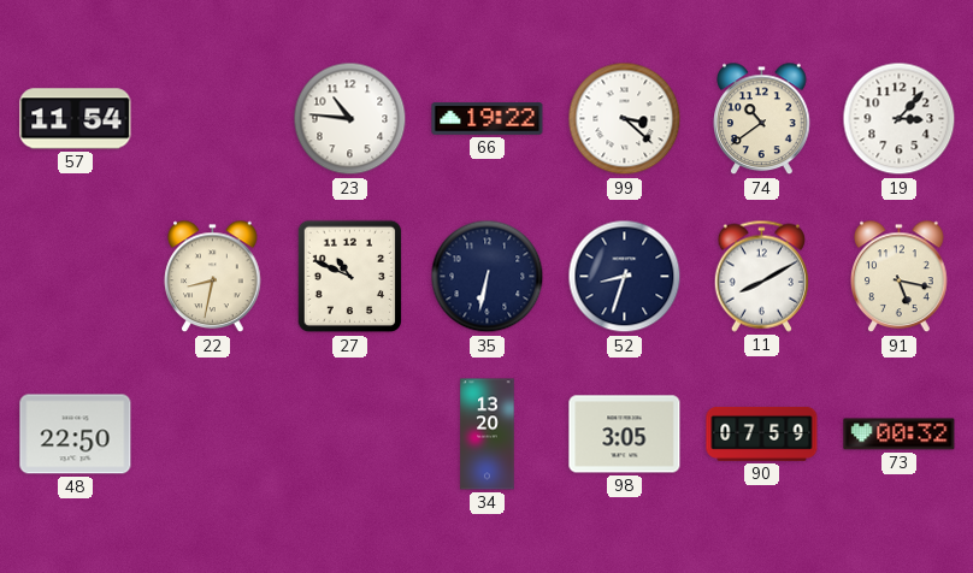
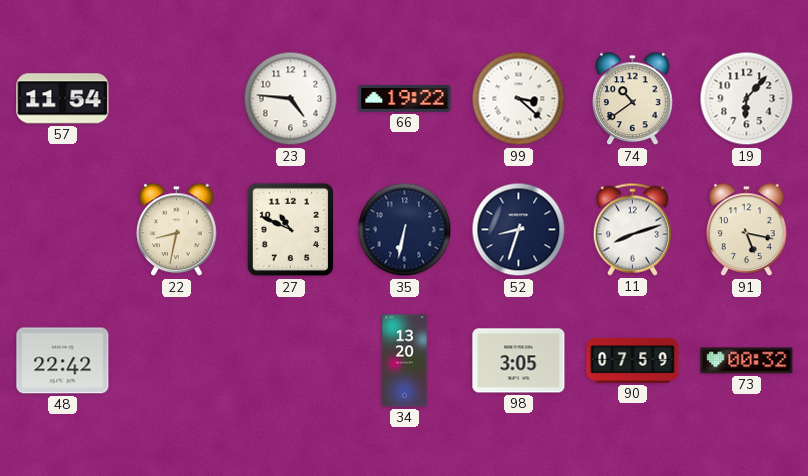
23: 10:46 -> 4:46
19: 3:07 -> 6:07
11: 8:10 -> 8:12
48: 22:50 -> 22:42
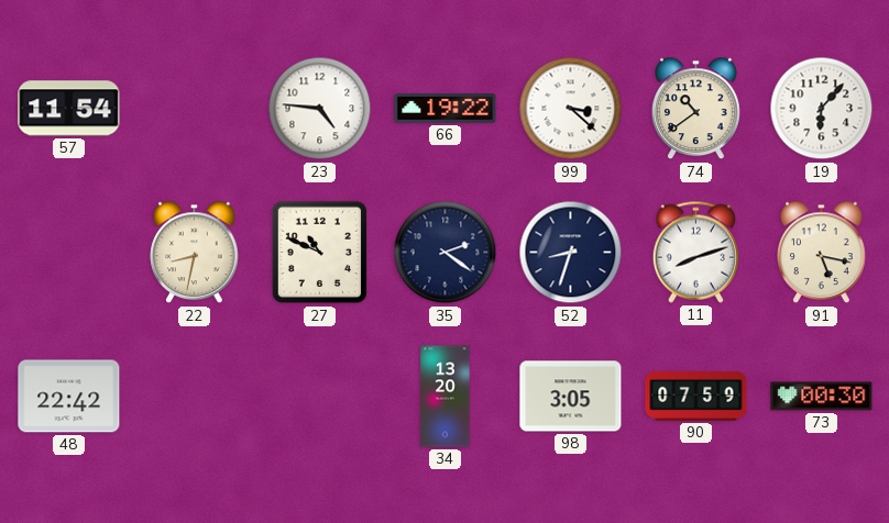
35: 6:32 -> 2:21
73: 00:32 -> 00:30
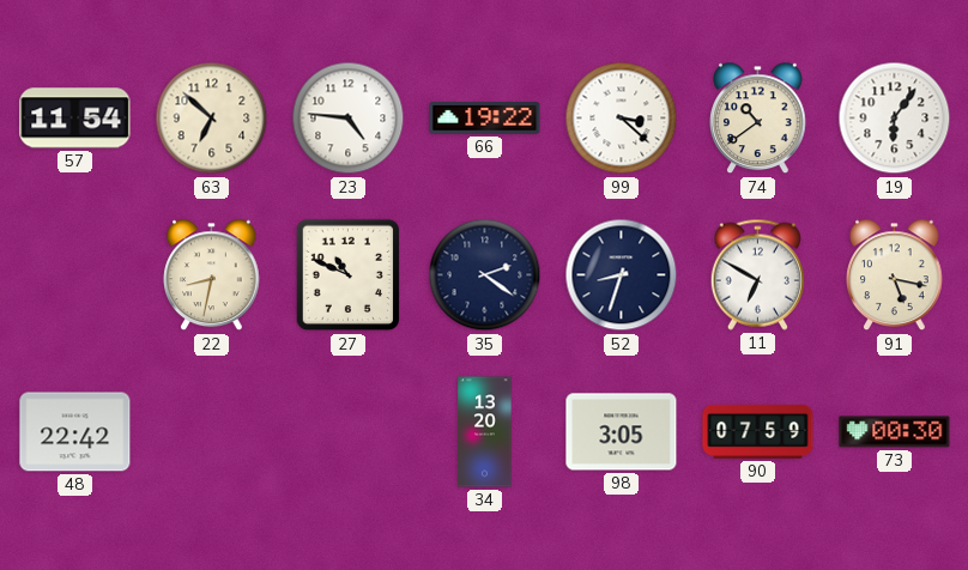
63: none -> 6:52
19: 6:07 -> 6:06
11: 8:12 -> 6:50
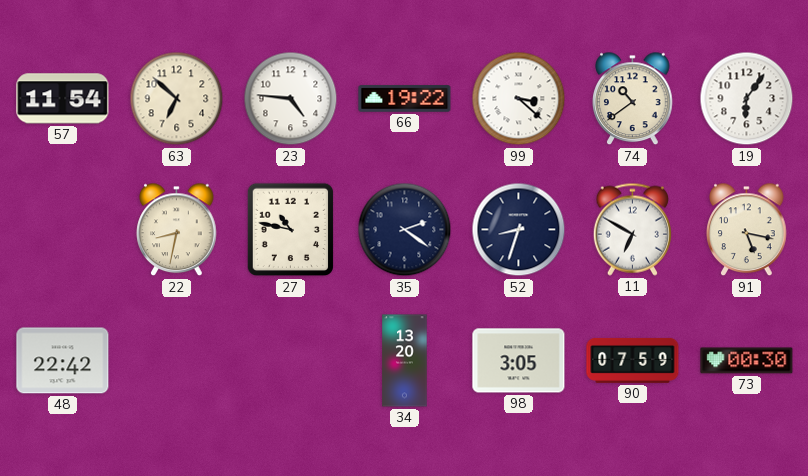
27: 10:49 -> 10:47
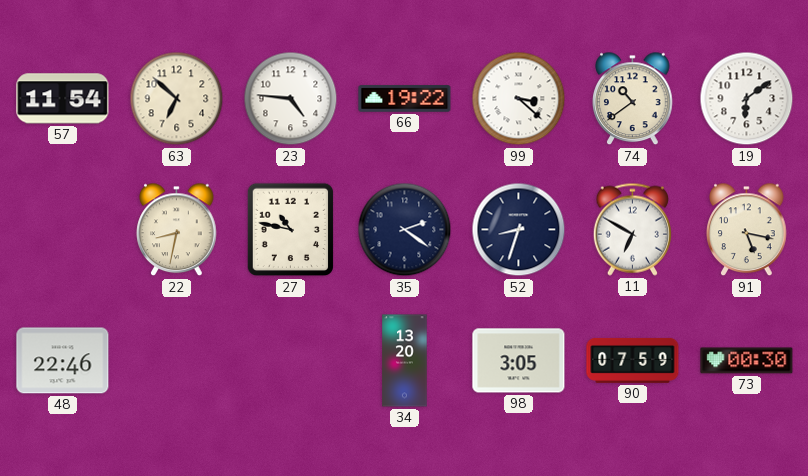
19: 6:06 -> 6:09
48: 22:42 -> 22:46
